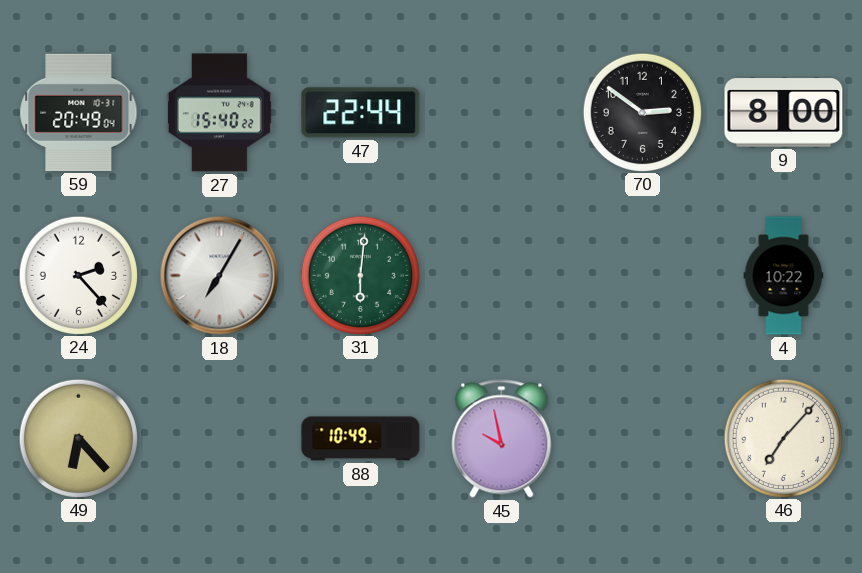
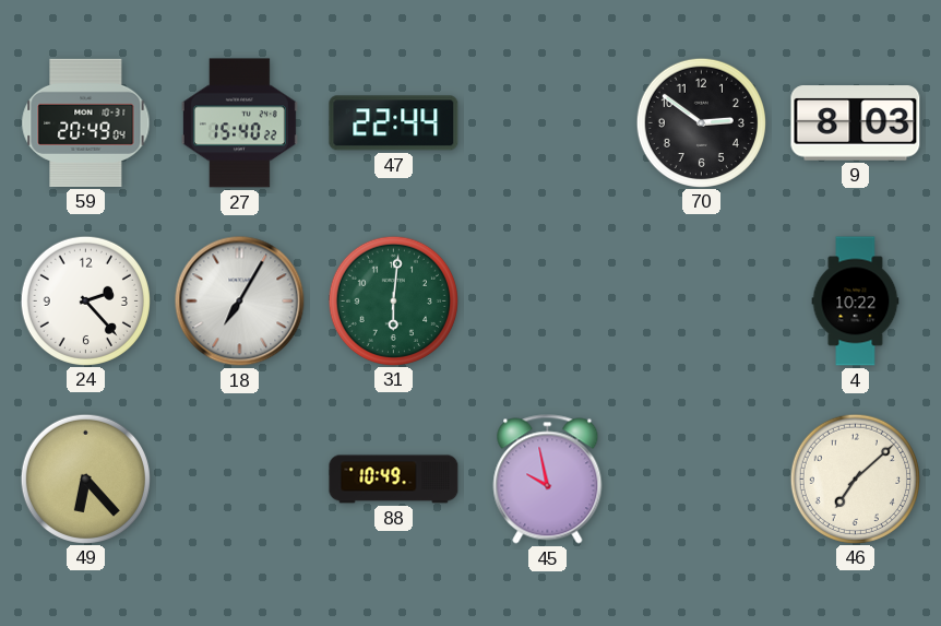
9: 8:00 -> 8:03
46: 7:07 -> 7:08
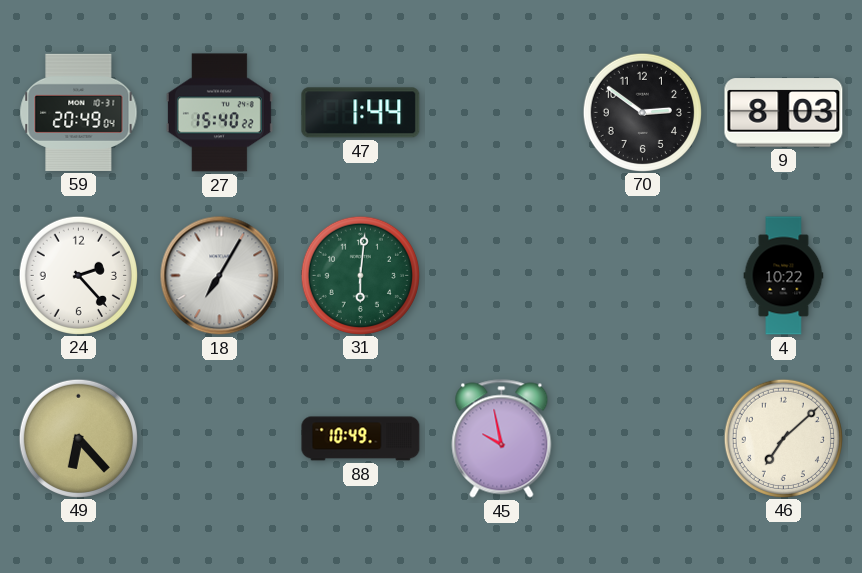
47: 22:44 -> 1:44
